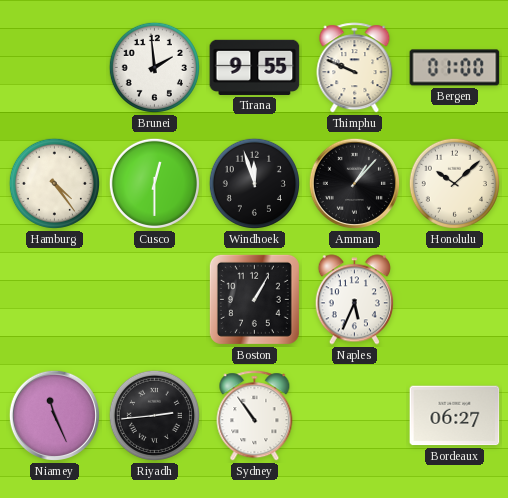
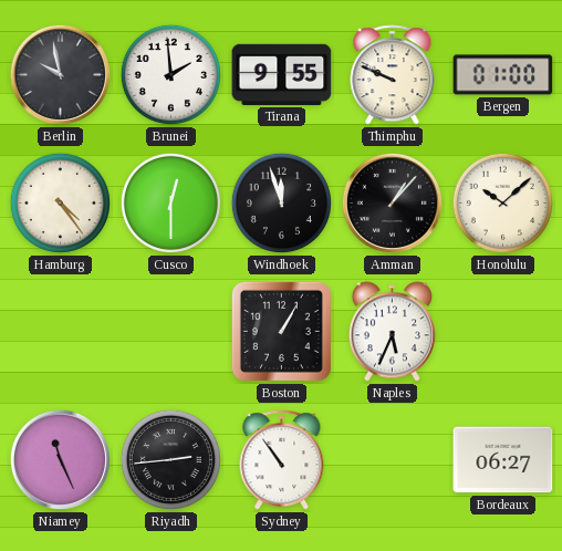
Berlin: none -> 9:58
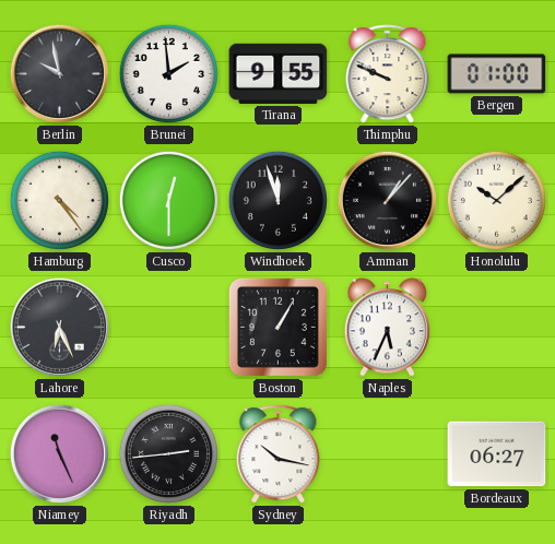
Lahore: none -> 6:26
Sydney: 10:54 -> 10:17
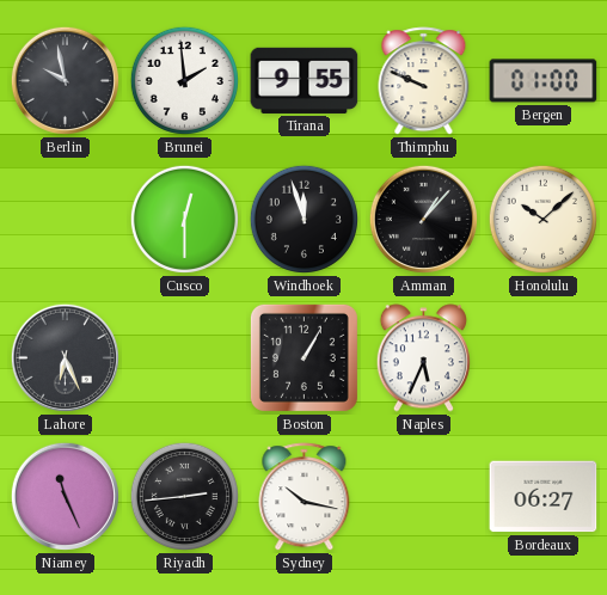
Hamburg: 4:24 -> none
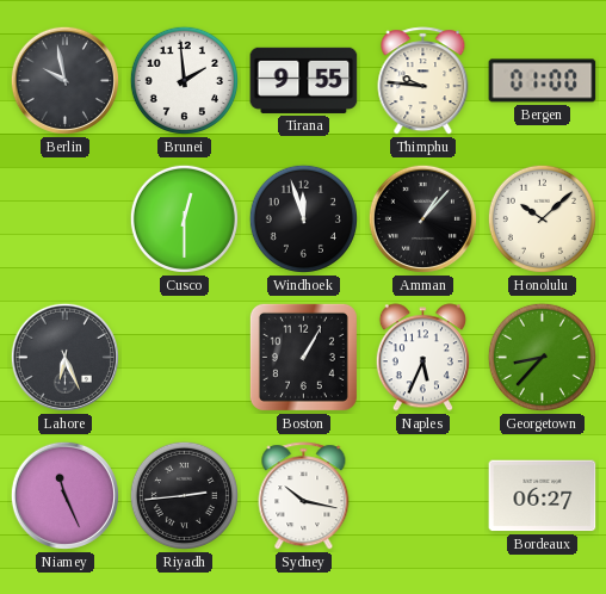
Thimphu: 9:49 -> 9:46
Georgetown: none -> 8:37
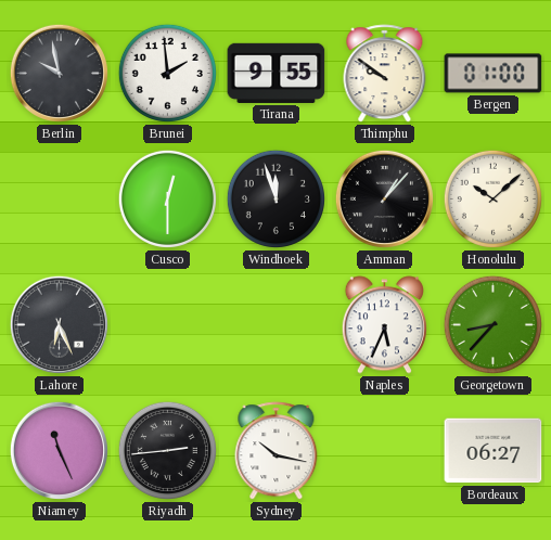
Thimphu: 9:46 -> 9:51
Boston: 1:05 -> none
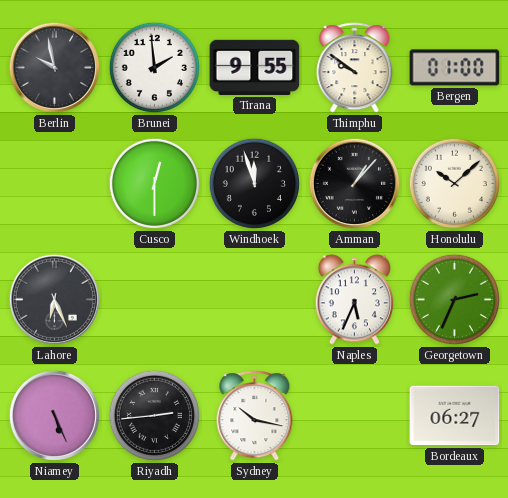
Georgetown: 8:37 -> 2:34
Niamey: 11:26 -> 5:26
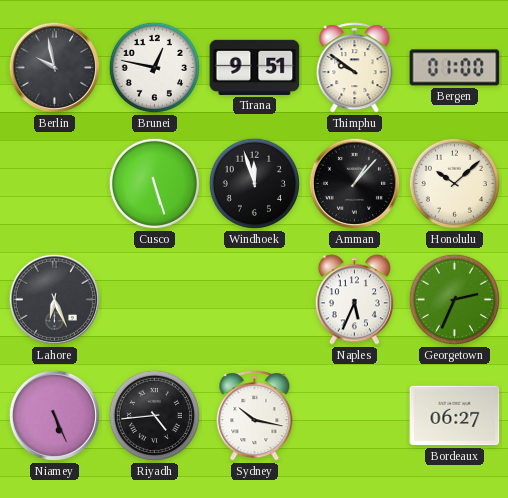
Brunei: 1:59 -> 12:47
Tirana: 9:55 -> 9:51
Cusco: 12:30 -> 5:27
Riyadh: 2:44 -> 4:44
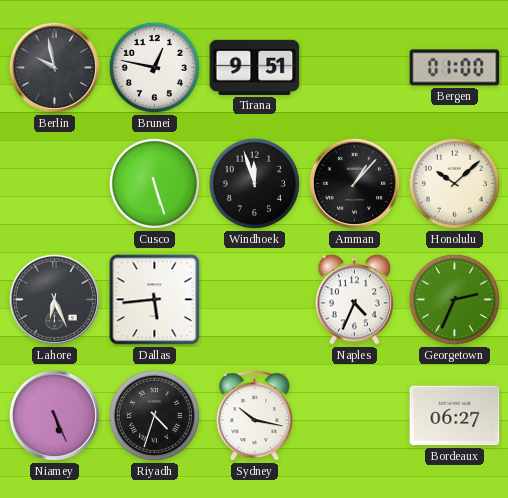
Thimphu: 9:51 -> none
Dallas: none -> 5:44
Naples: 5:34 -> 4:34
Riyadh: 4:44 -> 4:33
